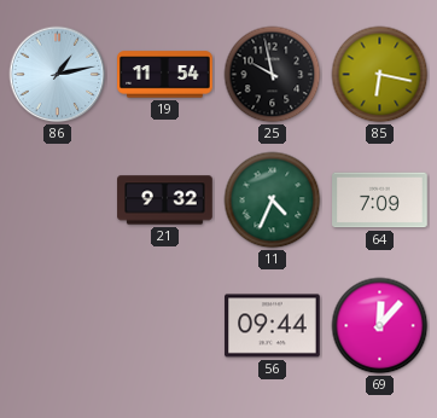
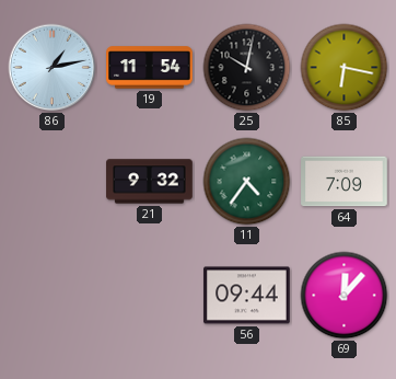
25: 9:58 -> 10:02
11: 4:34 -> 4:36
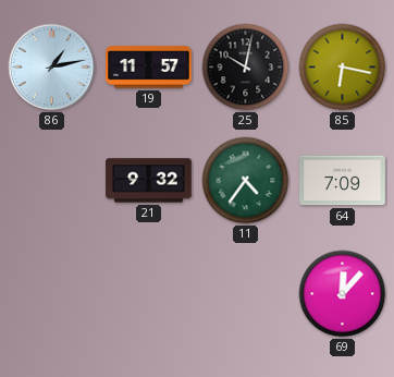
19: 11:54 -> 11:57
56: 09:44 -> none
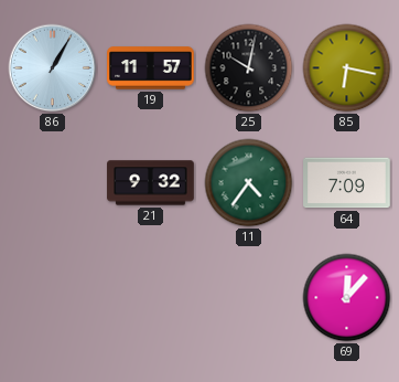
86: 1:13 -> 1:05
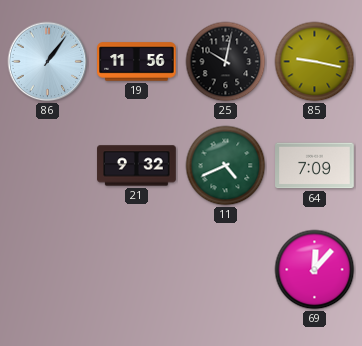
86: 1:05 -> 1:06
19: 11:57 -> 11:56
85: 6:17 -> 9:17
11: 4:36 -> 4:41
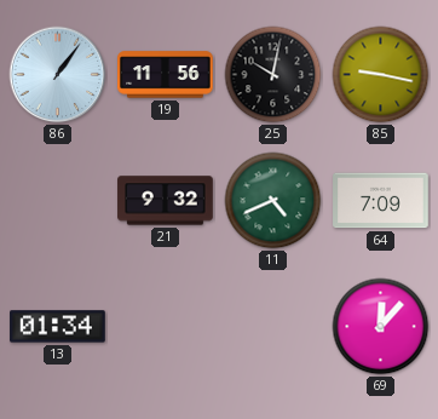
13: none -> 01:34
